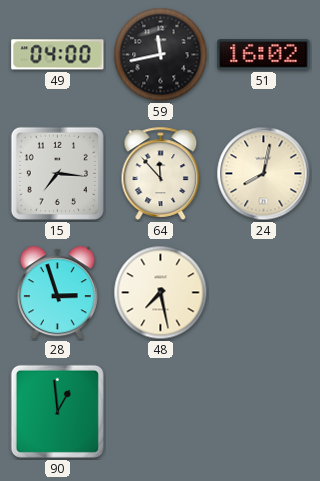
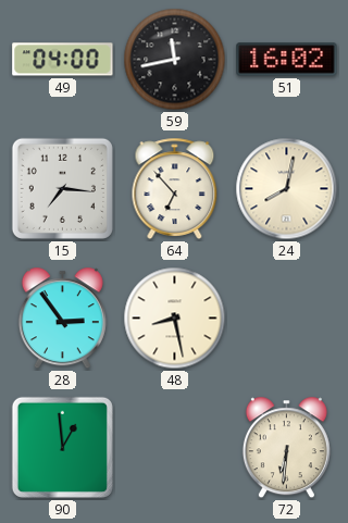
64: 11:53 -> 6:53
28: 2:57 -> 2:54
48: 7:28 -> 8:28
72: none -> 6:31
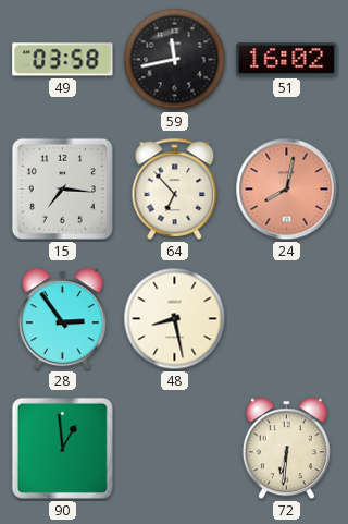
49: 04:00 -> 03:58
24 dial: cream -> salmon
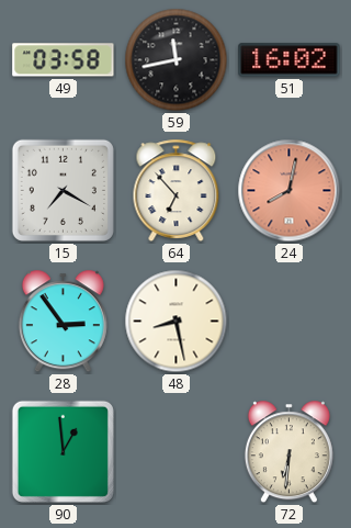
15: 7:16 -> 7:20
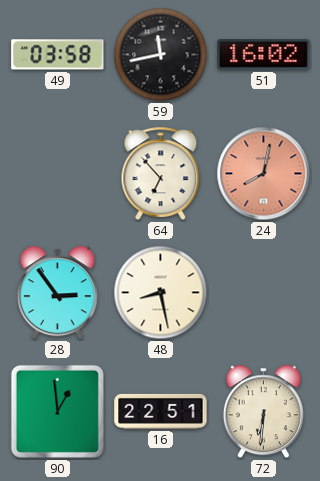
15: 7:20 -> none
16: none -> 22:51
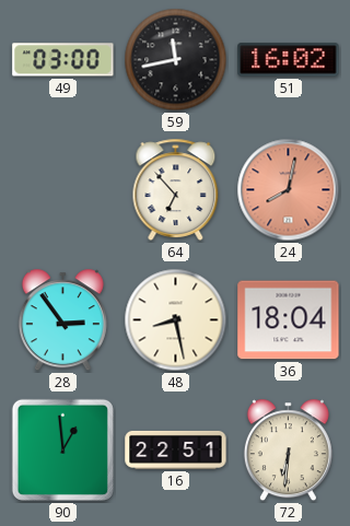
49: 03:58 -> 03:00
36: none -> 18:04
